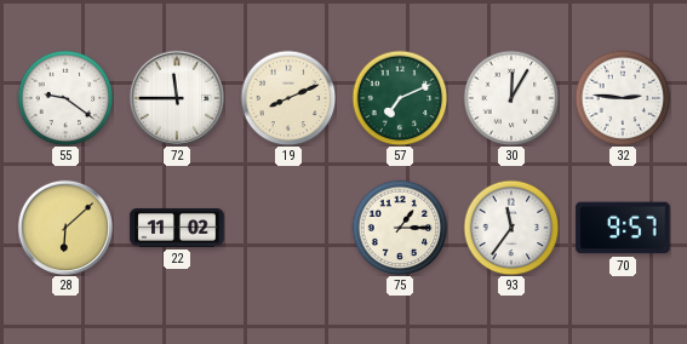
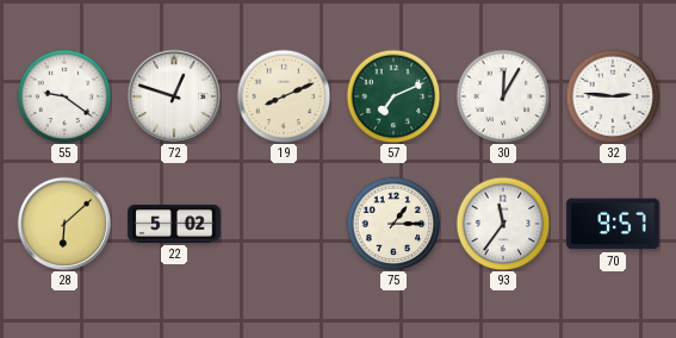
72: 11:45 -> 12:48
22: 11:02 -> 5:02
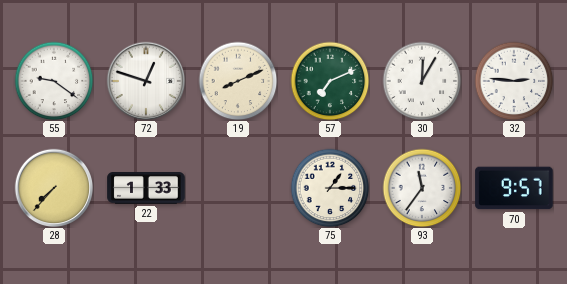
28: 6:08 -> 7:37
22: 5:02 -> 1:33
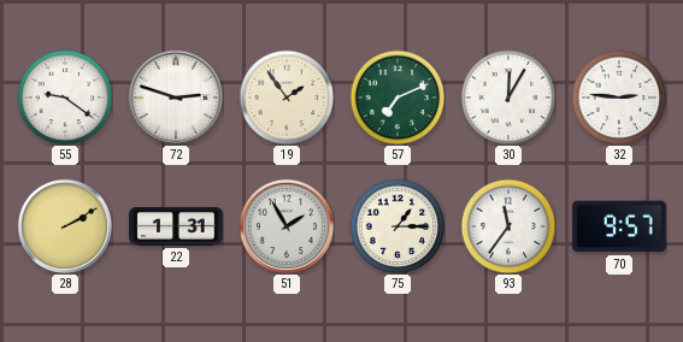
72: 12:48 -> 2:48
19: 8:11 -> 1:54
28: 7:37 -> 2:10
22: 1:33 -> 1:31
51: none -> 1:55
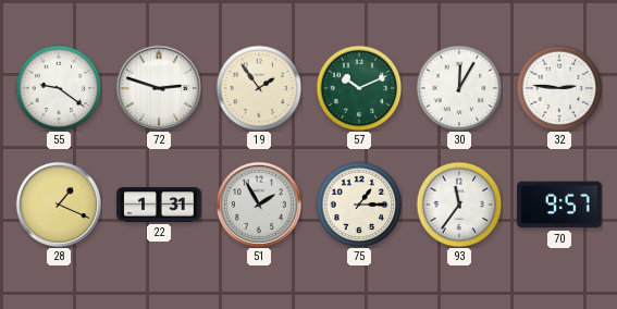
57: 7:11 -> 10:11
28: 2:10 -> 1:19
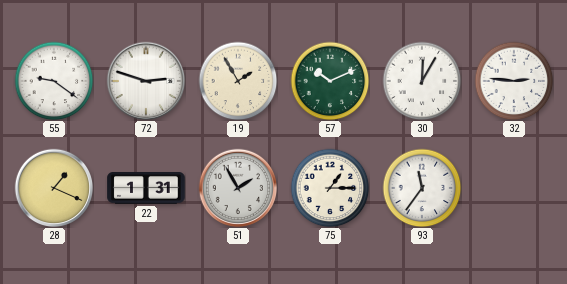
19: 1:54 -> 1:55
70: 9:57 -> none
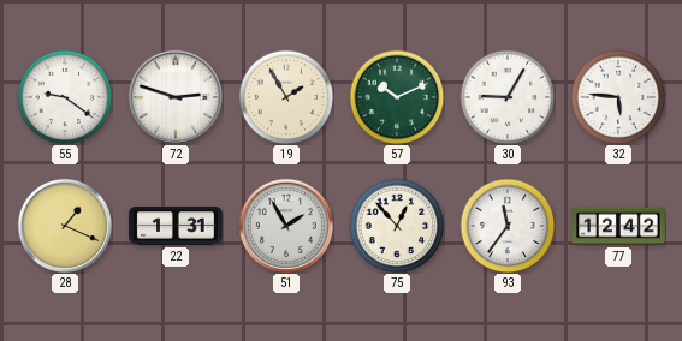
30: 12:05 -> 9:05
32: 2:46 -> 5:46
75: 1:15 -> 12:53
77: none -> 12:42
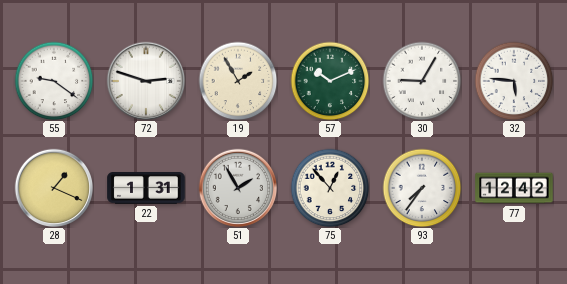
93: 11:36 -> 7:36
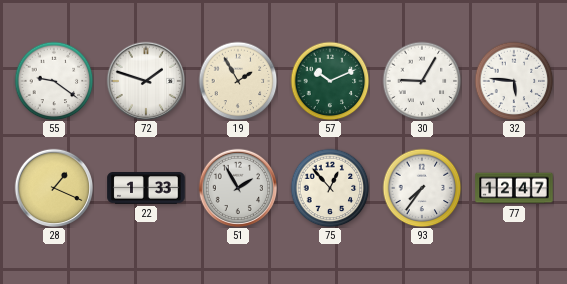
72: 2:48 -> 1:48
22: 1:31 -> 1:33
77: 12:42 -> 12:47
